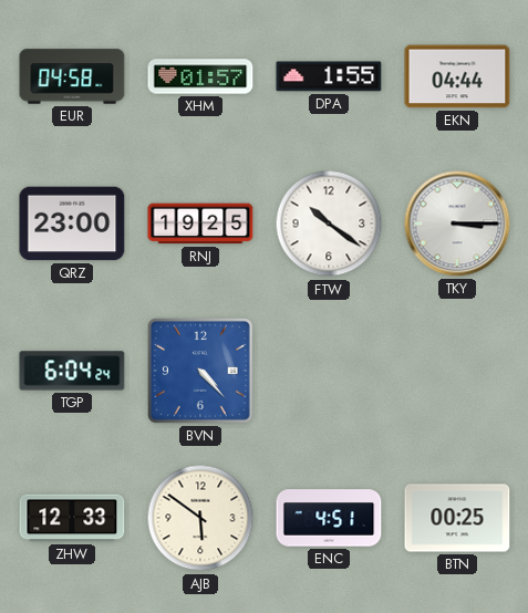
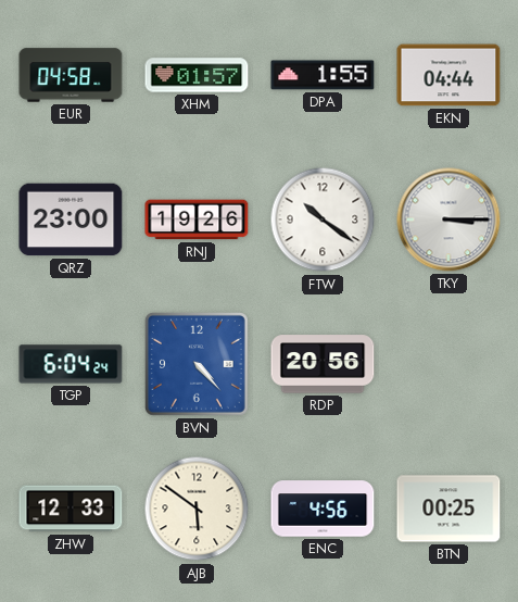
RNJ: 19:25 -> 19:26
RDP: none -> 20:56
ENC: 4:51 -> 4:56
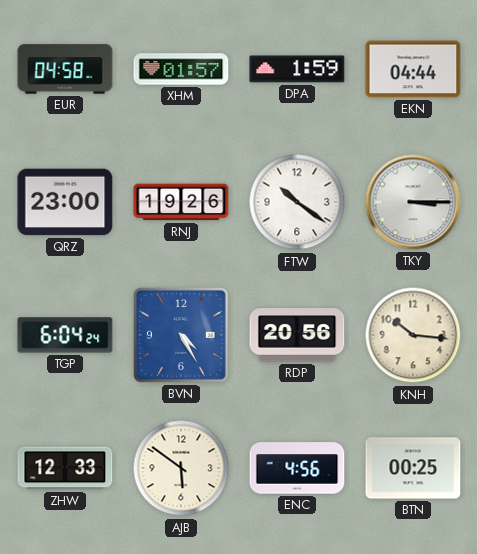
DPA: 1:55 -> 1:59
BVN: 4:23 -> 4:25
KNH: none -> 10:16
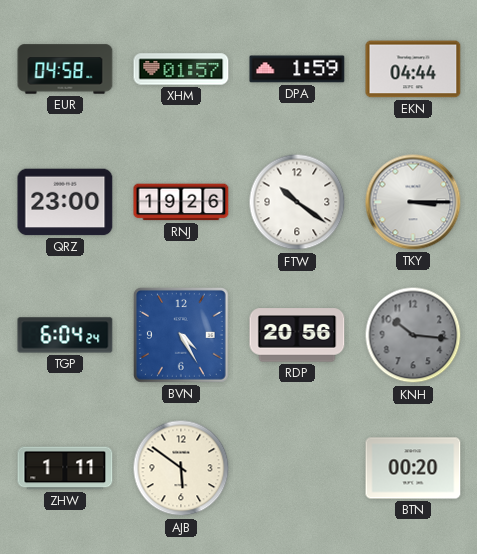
KNH dial: cream -> grey
ZHW: 12:33 -> 1:11
ENC: 4:56 -> none
BTN: 00:25 -> 00:20
